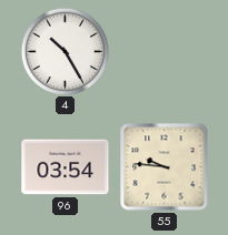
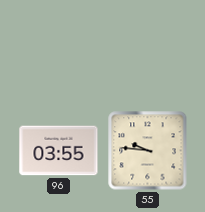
4: 10:25 -> none
96: 03:54 -> 03:55
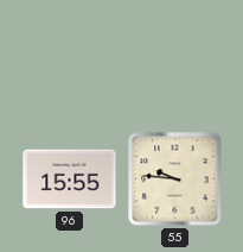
96: 03:55 -> 15:55
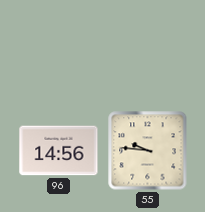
96: 15:55 -> 14:56
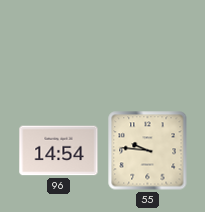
96: 14:56 -> 14:54
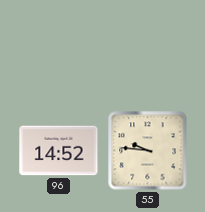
96: 14:54 -> 14:52
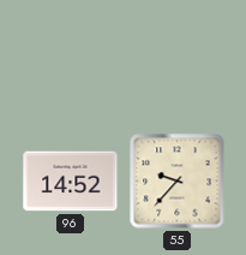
55: 9:46 -> 9:37
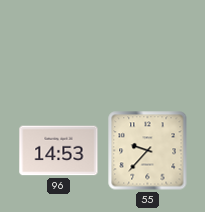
96: 14:52 -> 14:53
